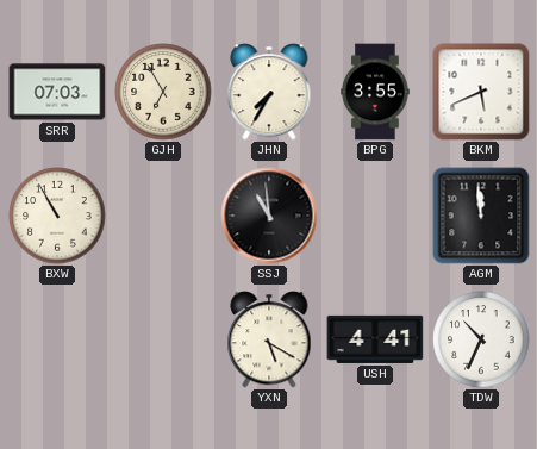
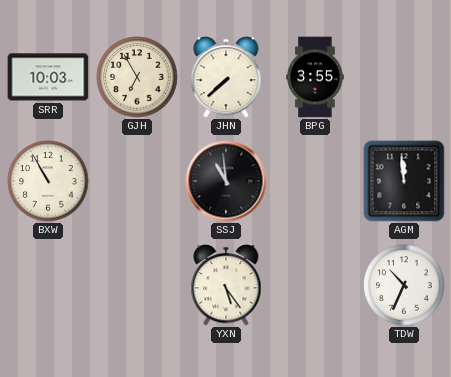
SRR: 07:03 -> 10:03
JHN: 7:35 -> 7:38
BKM: 5:41 -> none
YXN: 5:20 -> 5:24
USH: 4:41 -> none
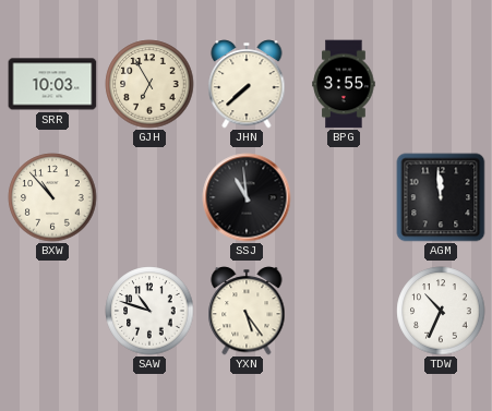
BXW: 10:55 -> 10:53
SAW: none -> 10:48
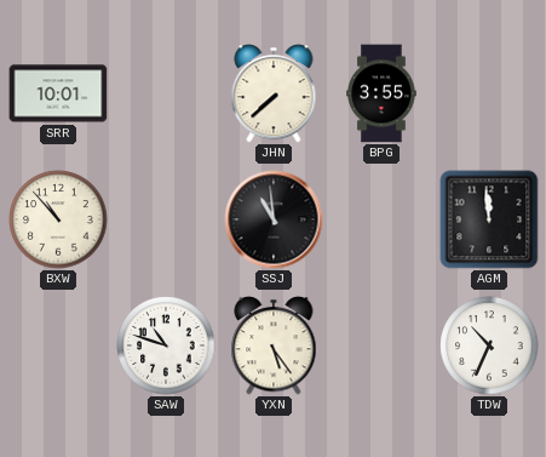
SRR: 10:03 -> 10:01
GJH: 6:55 -> none
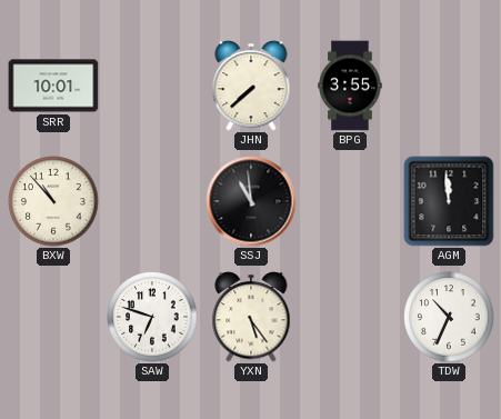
SAW: 10:48 -> 6:48
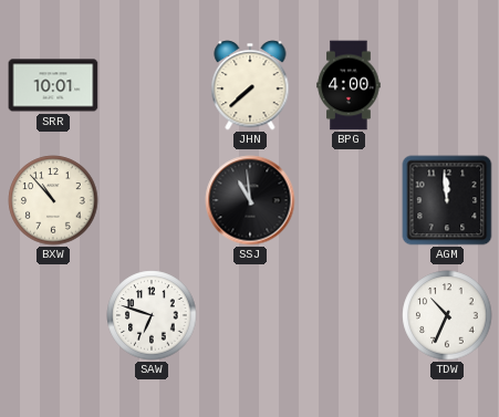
BPG: 3:55 -> 4:00
YXN: 5:24 -> none
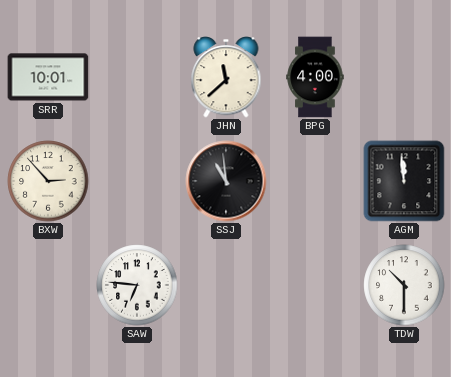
JHN: 7:38 -> 11:38
BXW: 10:53 -> 2:53
SAW: 6:48 -> 6:46
TDW: 10:34 -> 10:30
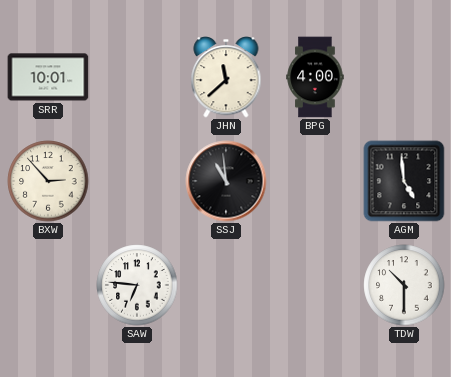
AGM: 11:59 -> 4:59
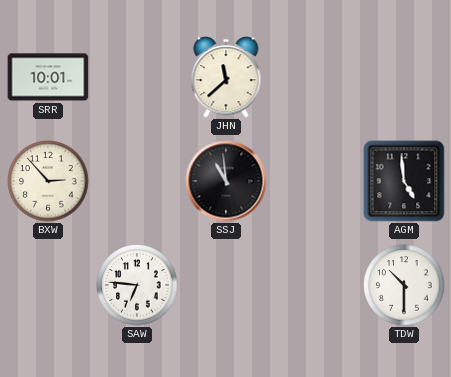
BPG: 4:00 -> none
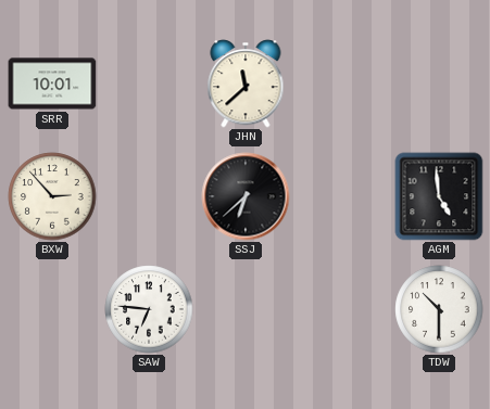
SSJ: 10:59 -> 6:38
